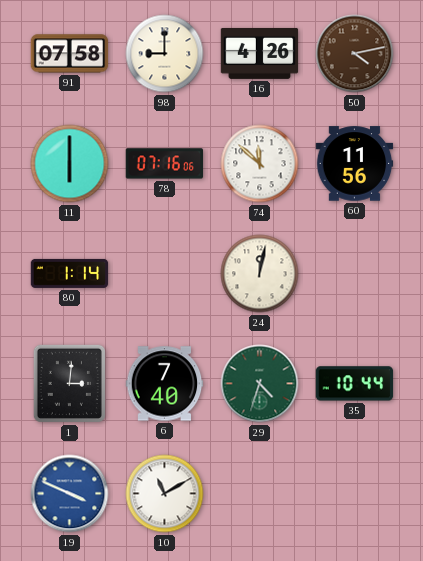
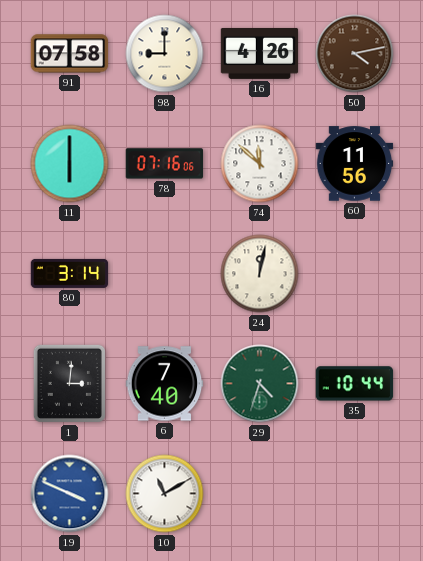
80: 1:14 -> 3:14
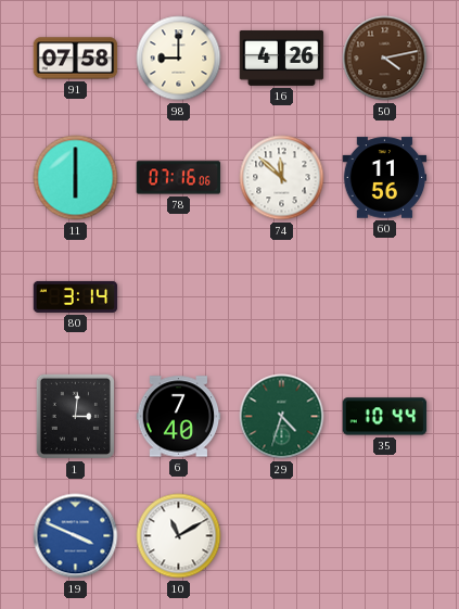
24: 12:02 -> none
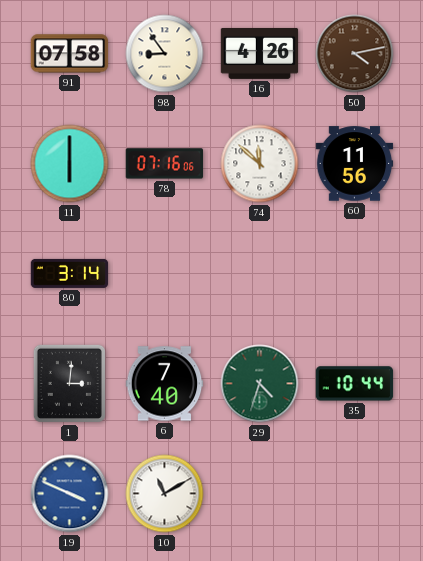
98: 9:00 -> 8:54
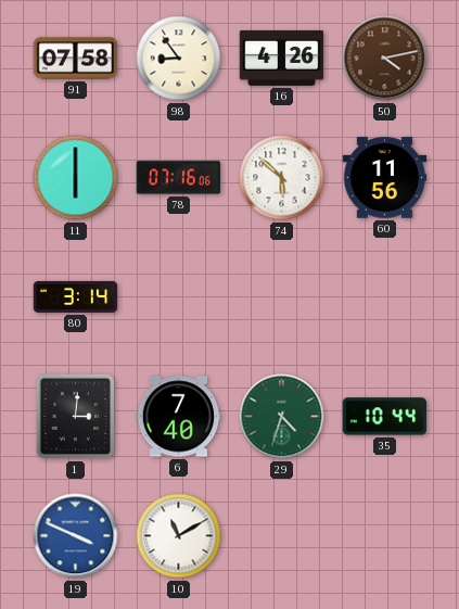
74: 11:52 -> 5:52
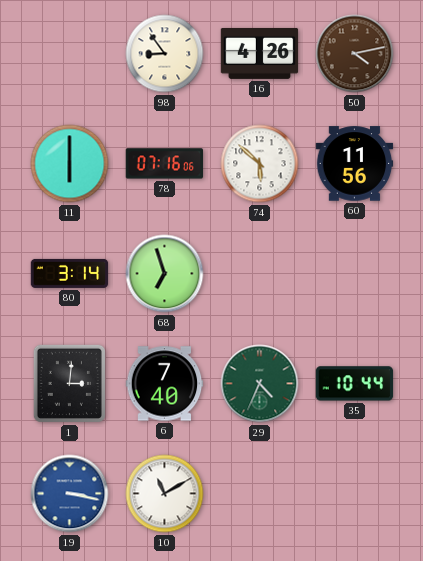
91: 07:58 -> none
68: none -> 6:57
29: 4:33 -> 4:34
19: 3:49 -> 3:17
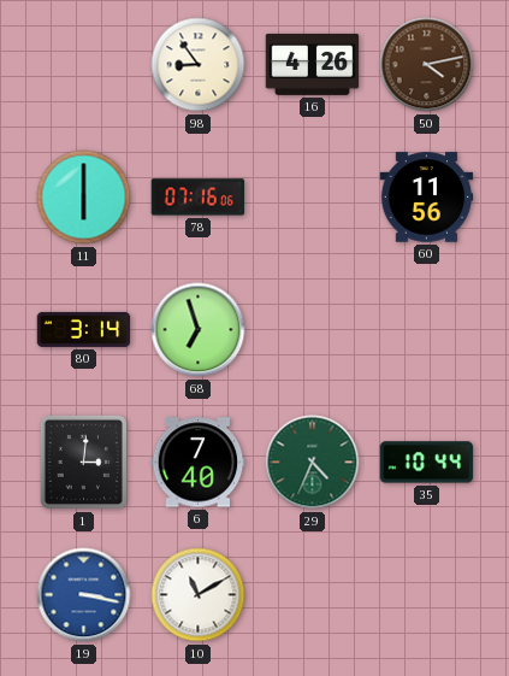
74: 5:52 -> none
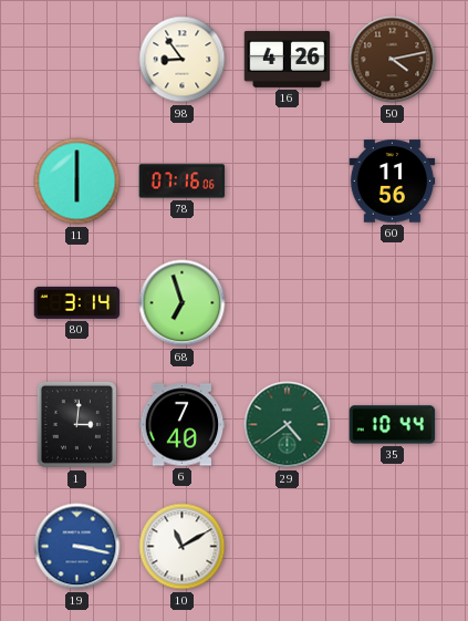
29: 4:34 -> 4:39
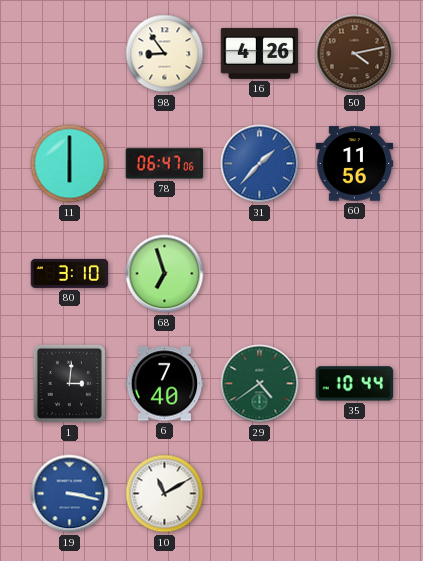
78: 07:16 -> 06:47
31: none -> 1:37
80: 3:14 -> 3:10
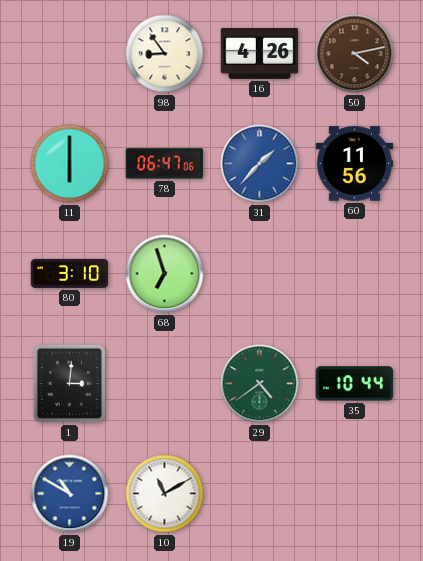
6: 7:40 -> none
19: 3:17 -> 10:50
